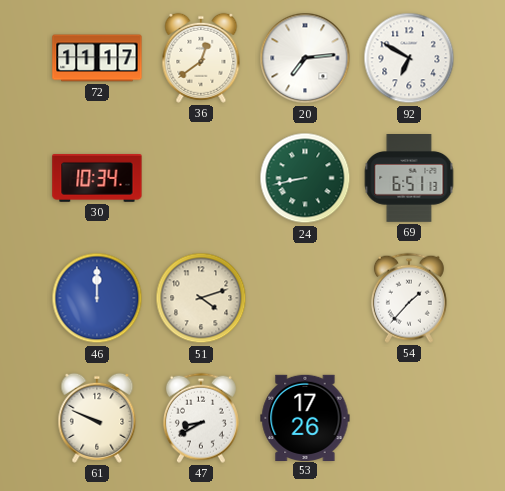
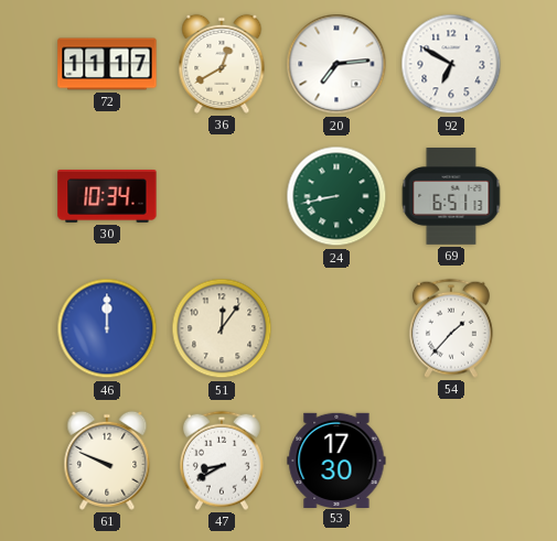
36: 12:39 -> 12:40
51: 4:12 -> 12:06
53: 17:26 -> 17:30
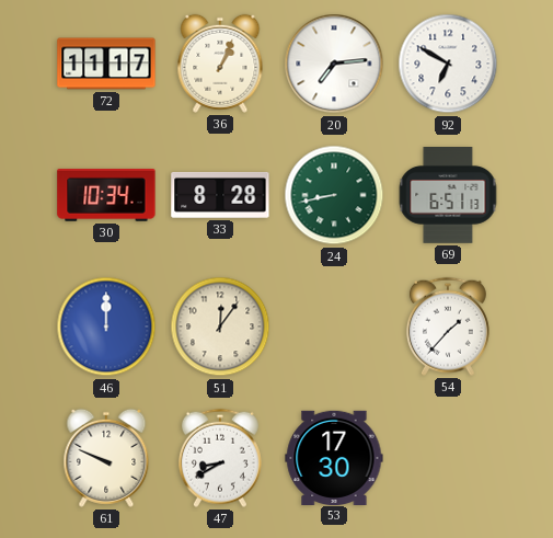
36: 12:40 -> 1:04
33: none -> 8:28
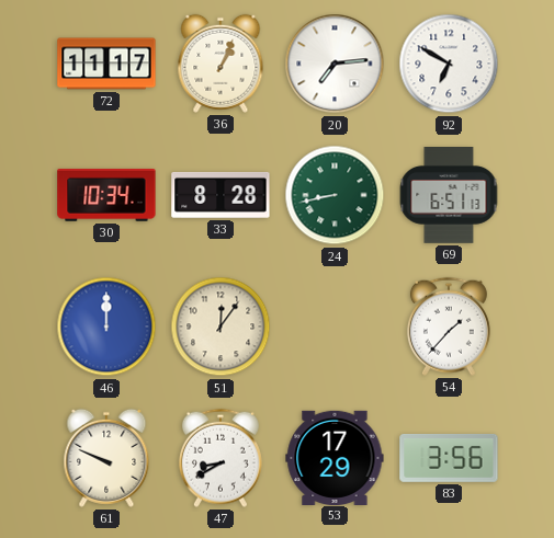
53: 17:30 -> 17:29
83: none -> 3:56
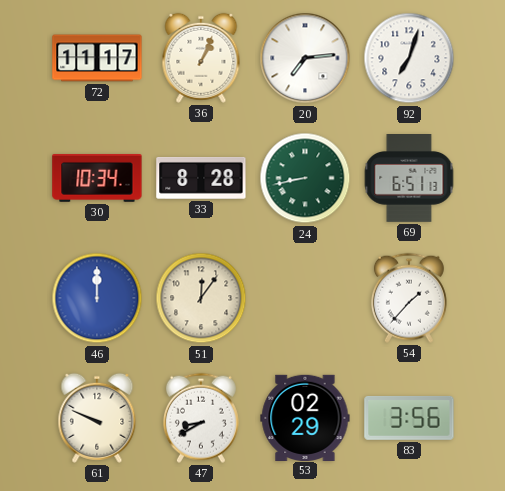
92: 6:50 -> 7:03
53: 17:29 -> 02:29
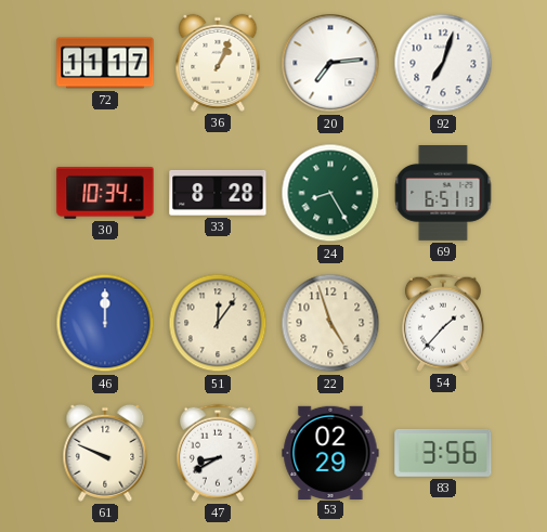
24: 8:43 -> 8:25
22: none -> 4:57
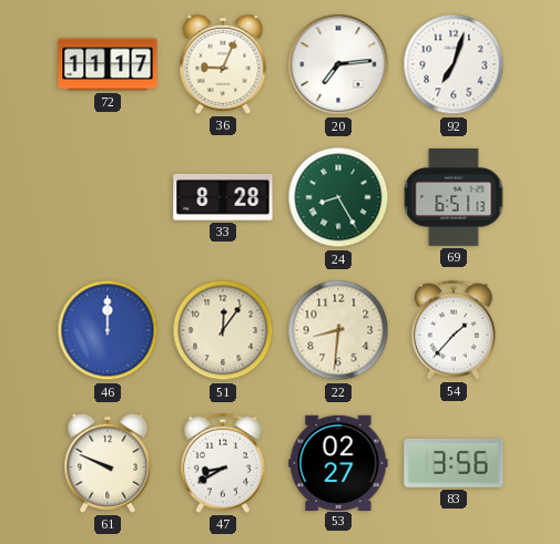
36: 1:04 -> 9:04
30: 10:34 -> none
22: 4:57 -> 8:31
53: 02:29 -> 02:27
